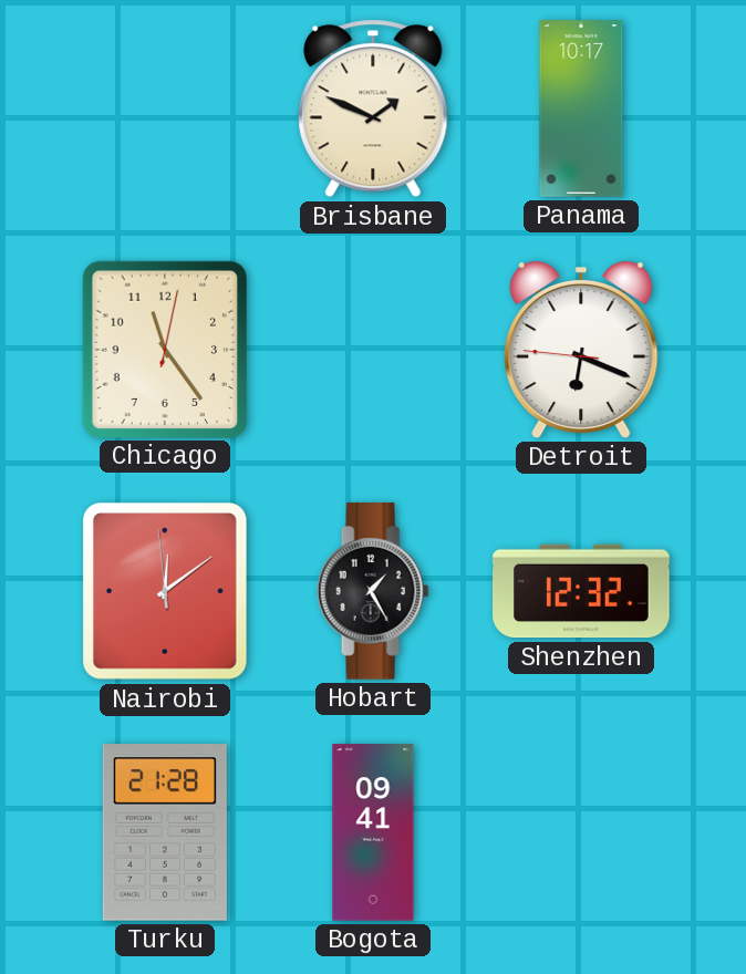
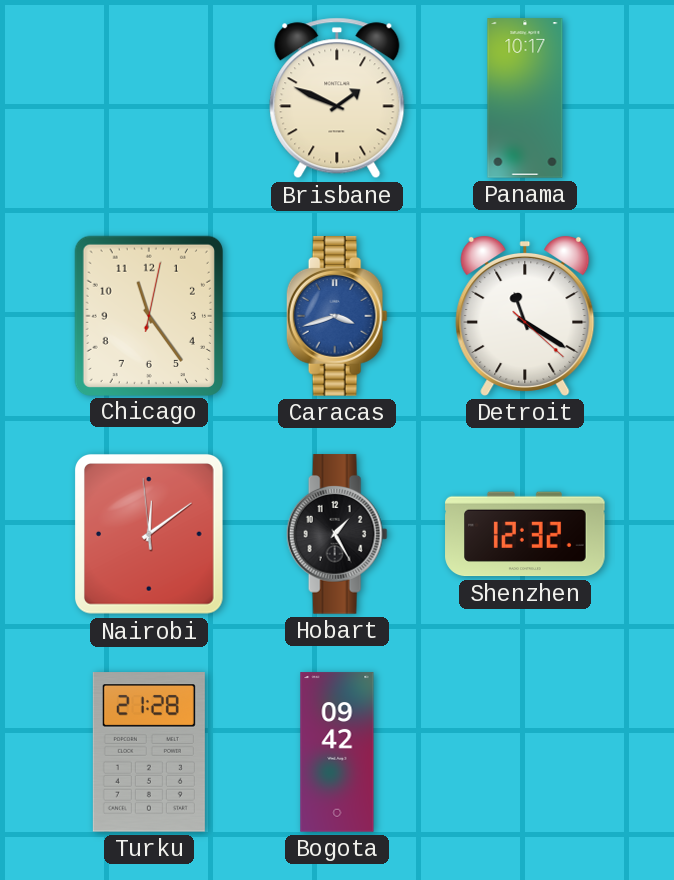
Caracas: none -> 3:42
Detroit: 6:18 -> 11:20
Bogota: 09:41 -> 09:42
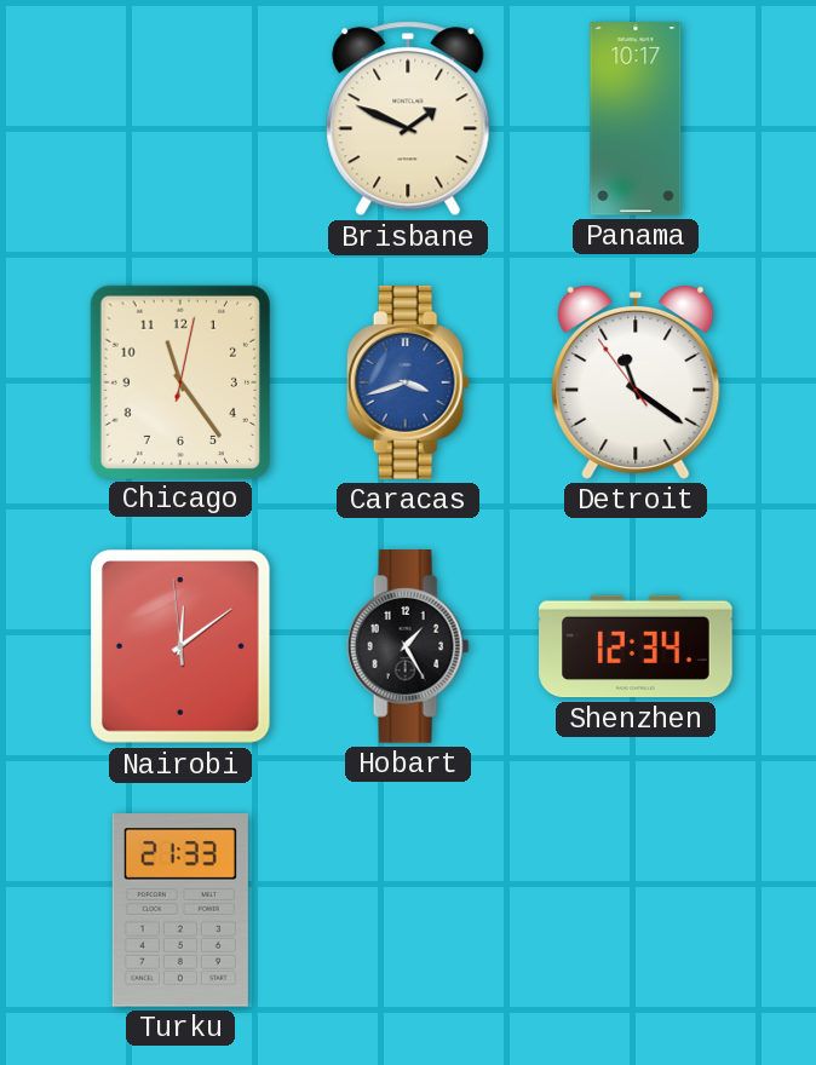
Detroit: 11:20:22 -> 11:20:54
Shenzhen: 12:32 -> 12:34
Turku: 21:28 -> 21:33
Bogota: 09:42 -> none
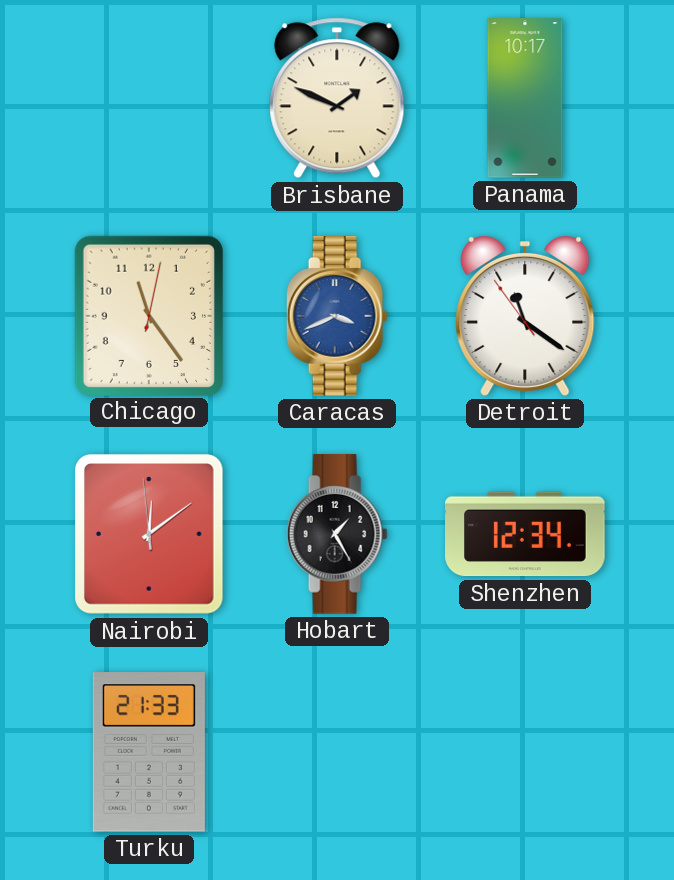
Caracas: 3:42 -> 3:41
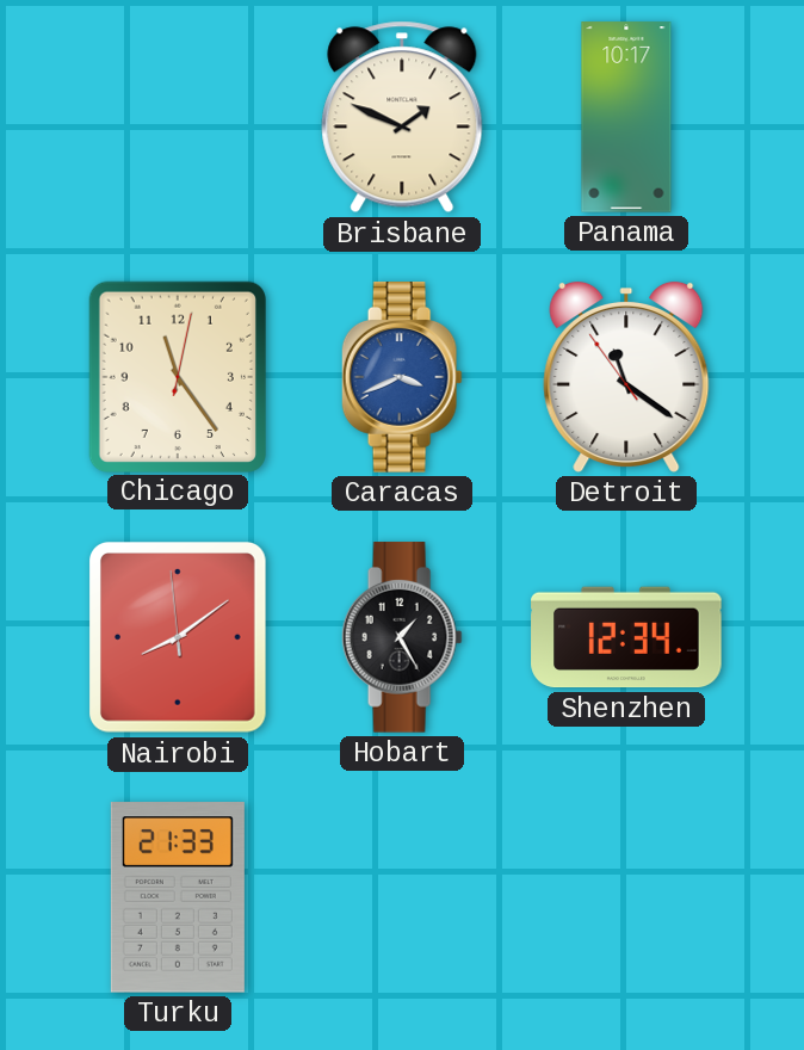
Nairobi: 12:08 -> 8:08
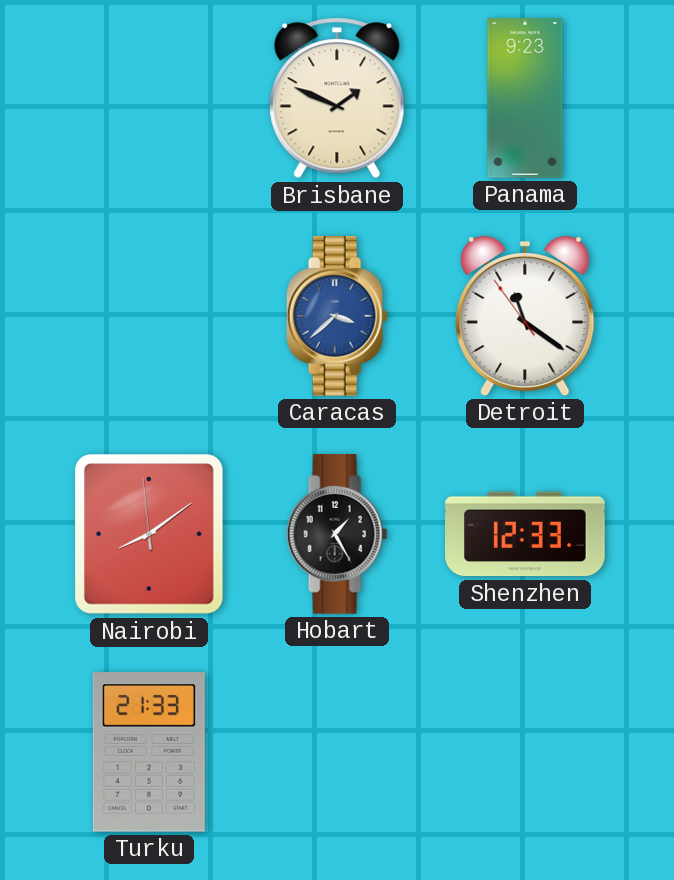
Panama: 10:17 -> 9:23
Chicago: 11:24 -> none
Caracas: 3:41 -> 3:38
Shenzhen: 12:34 -> 12:33
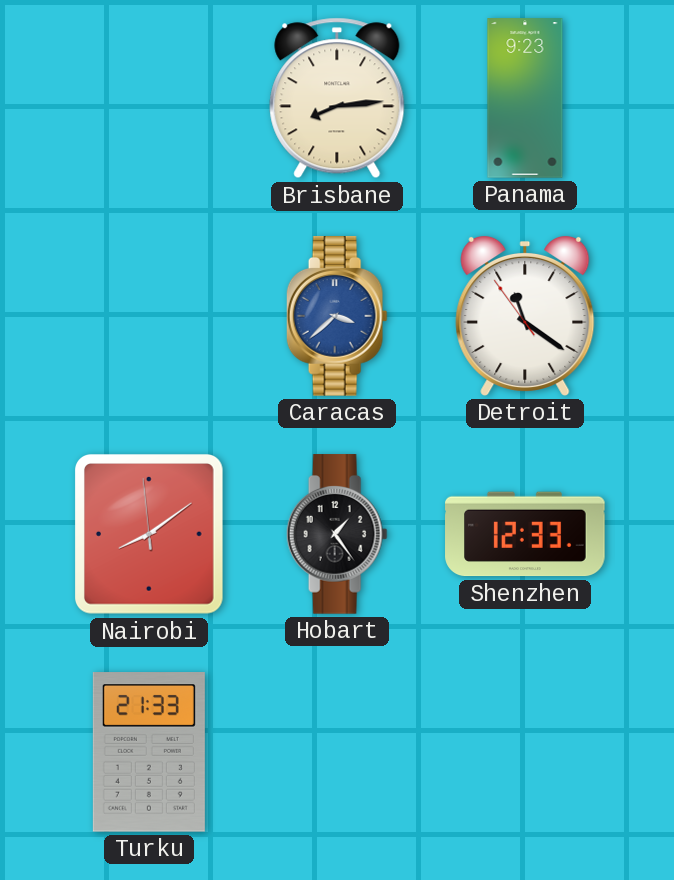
Brisbane: 1:49 -> 8:14
Hobart: 1:25 -> 1:24
